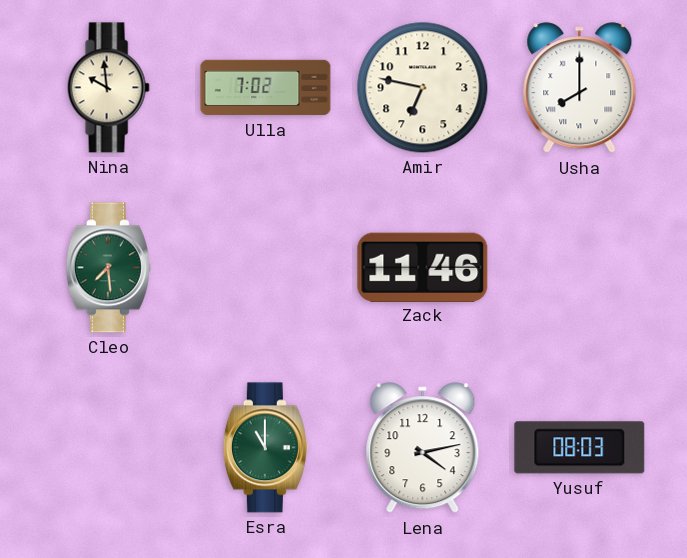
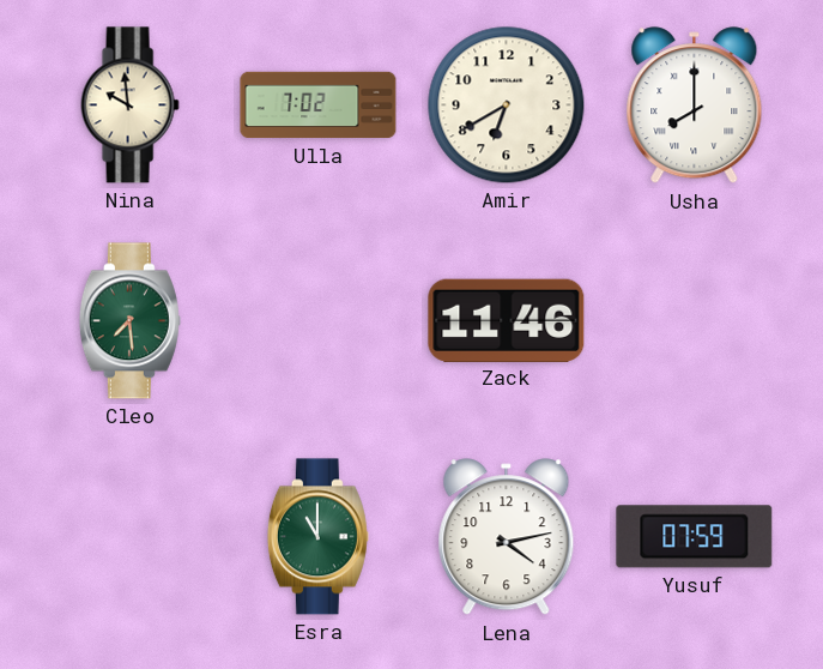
Amir: 6:47 -> 6:40
Yusuf: 08:03 -> 07:59
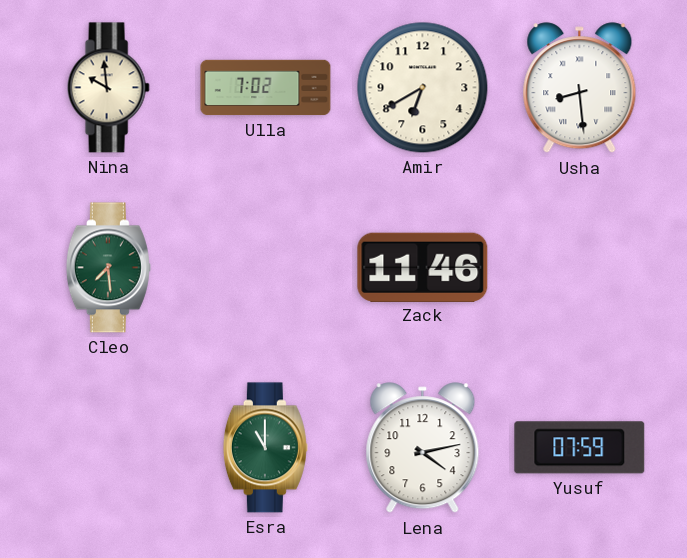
Usha: 8:00 -> 8:29
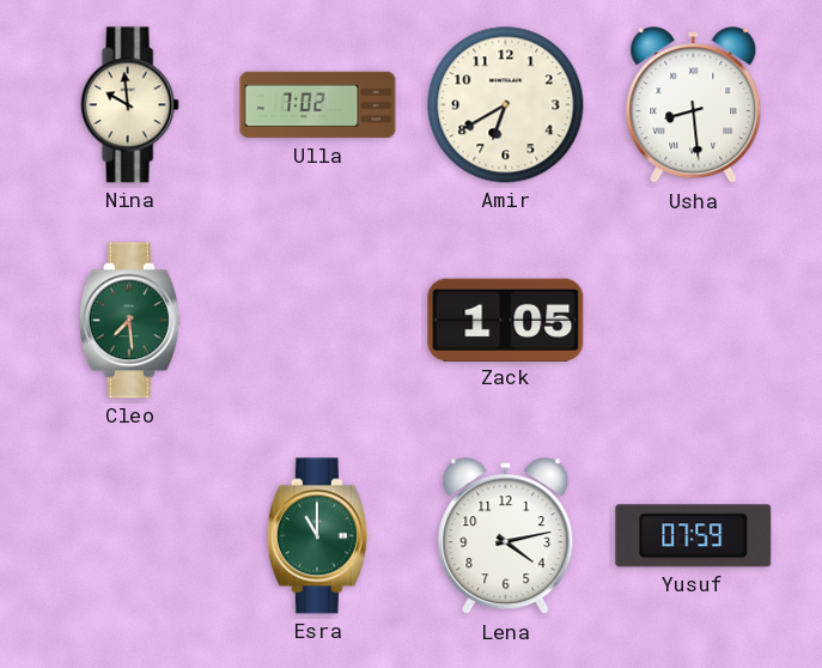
Zack: 11:46 -> 1:05
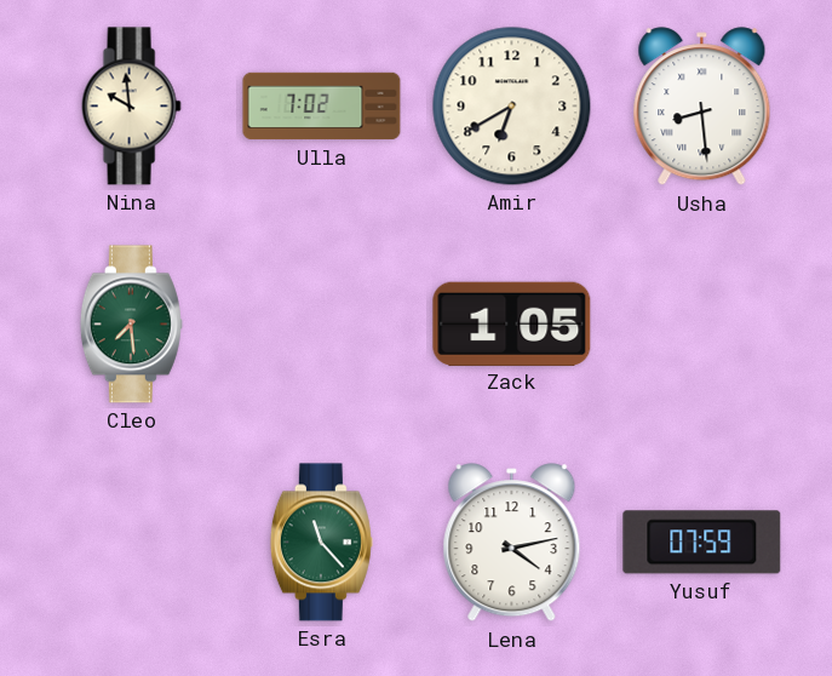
Esra: 11:00 -> 11:23
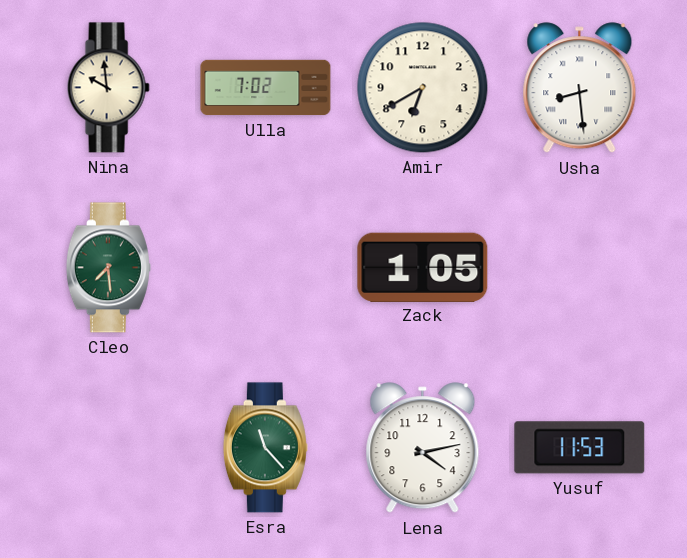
Yusuf: 07:59 -> 11:53
